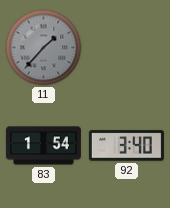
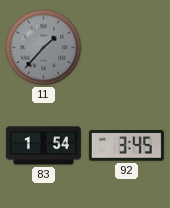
92: 3:40 -> 3:45
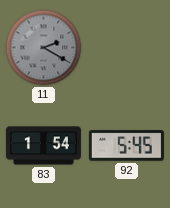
11: 1:37 -> 2:20
92: 3:45 -> 5:45
